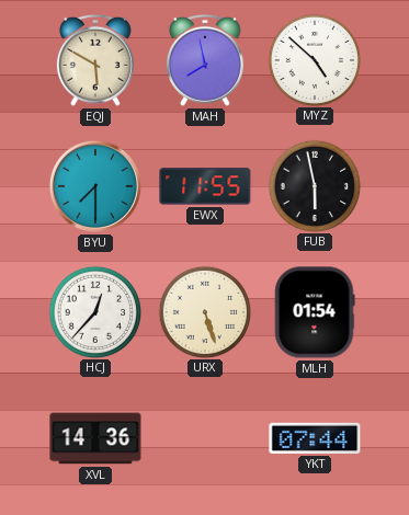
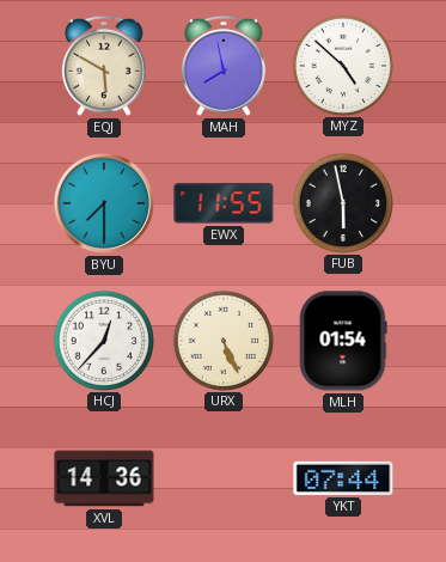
URX: 5:27 -> 5:26
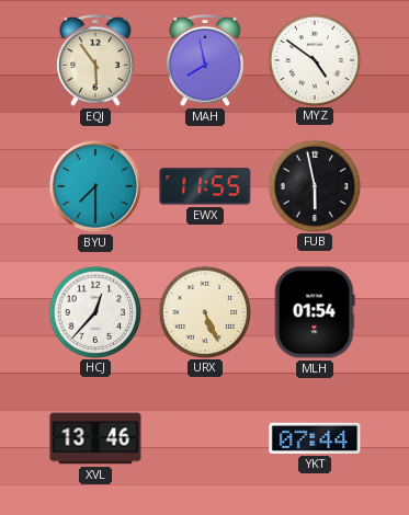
EQJ: 5:50 -> 5:54
MYZ: 4:52 -> 4:51
XVL: 14:36 -> 13:46
